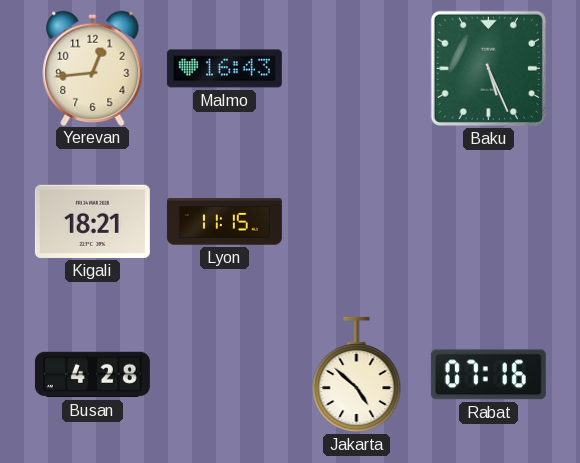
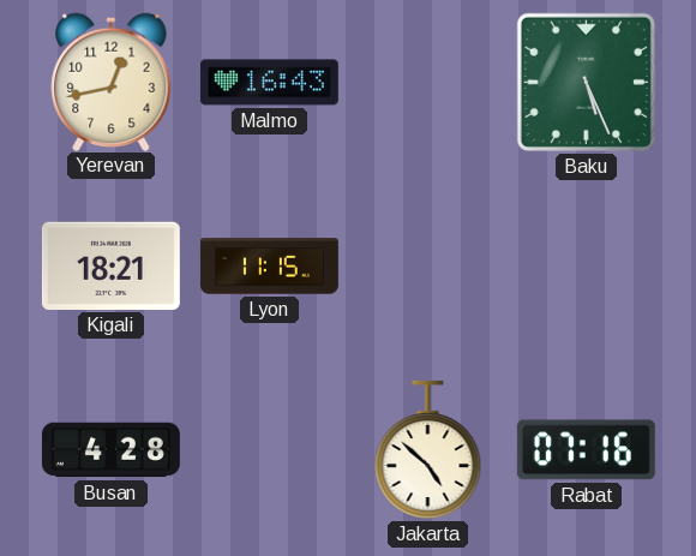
Yerevan: 12:44 -> 12:43
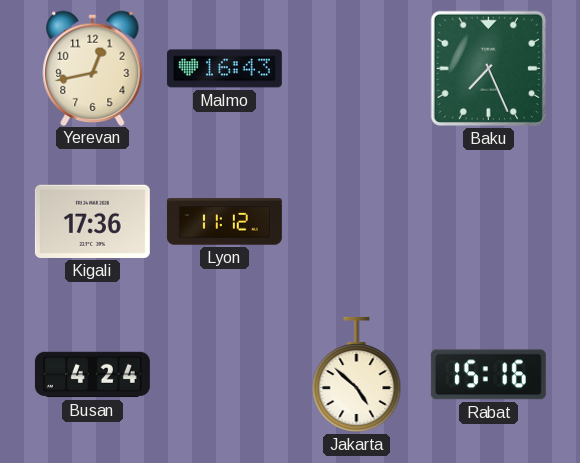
Baku: 5:26 -> 7:26
Kigali: 18:21 -> 17:36
Lyon: 11:15 -> 11:12
Busan: 4:28 -> 4:24
Rabat: 07:16 -> 15:16
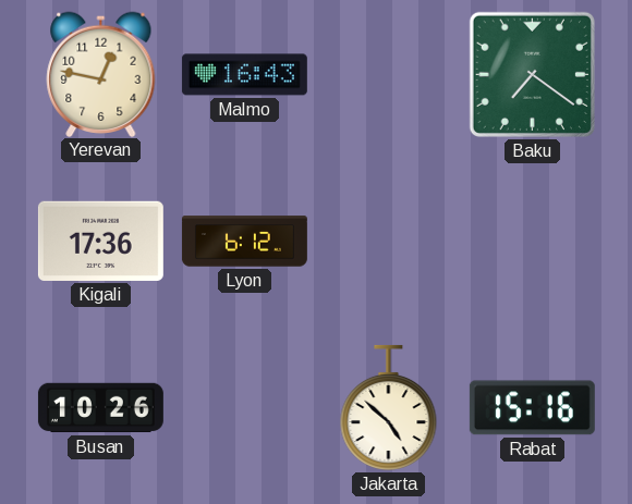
Yerevan: 12:43 -> 12:47
Baku: 7:26 -> 7:21
Lyon: 11:12 -> 6:12
Busan: 4:24 -> 10:26
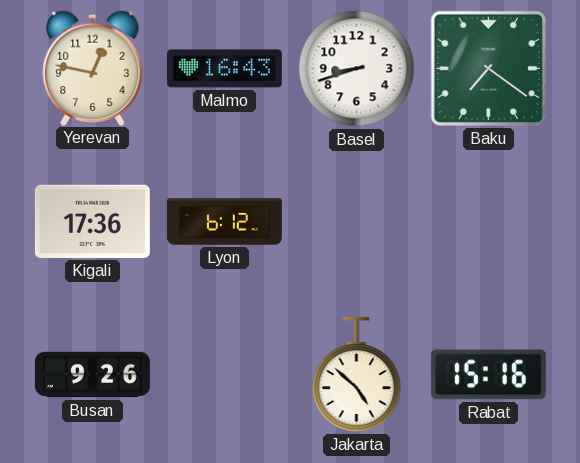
Basel: none -> 8:42
Busan: 10:26 -> 9:26
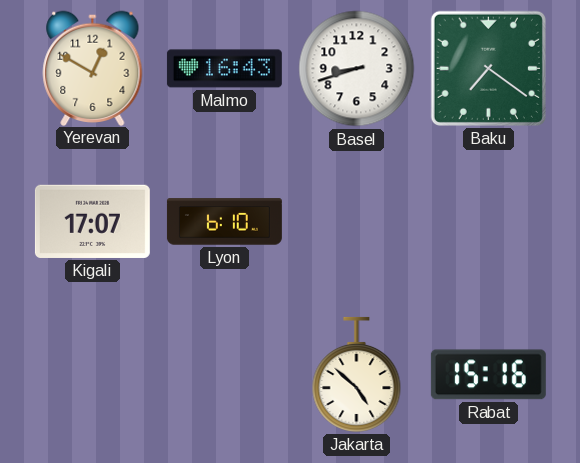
Yerevan: 12:47 -> 12:50
Kigali: 17:36 -> 17:07
Lyon: 6:12 -> 6:10
Busan: 9:26 -> none
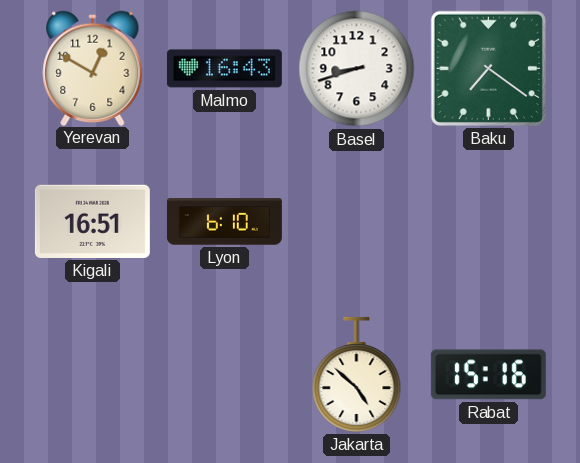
Kigali: 17:07 -> 16:51
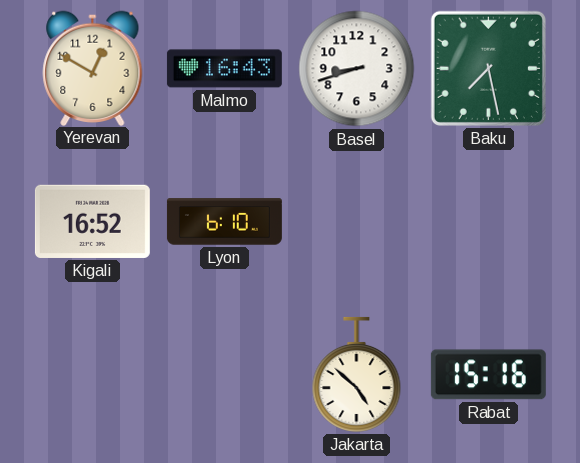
Baku: 7:21 -> 7:28
Kigali: 16:51 -> 16:52
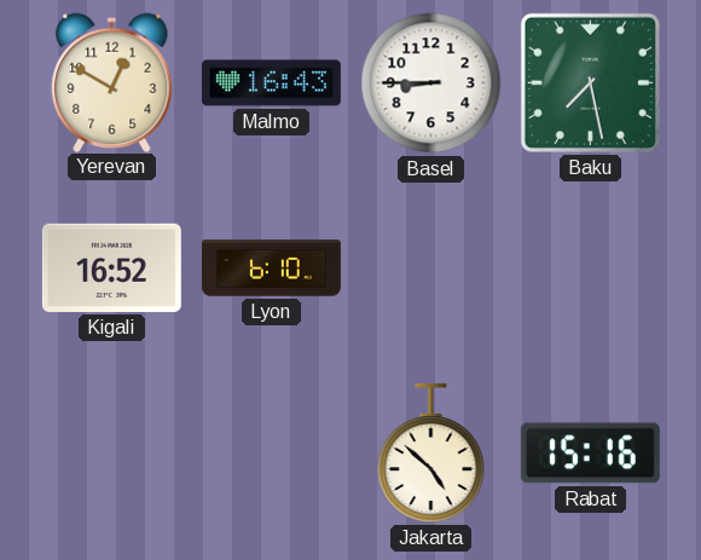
Basel: 8:42 -> 8:45
